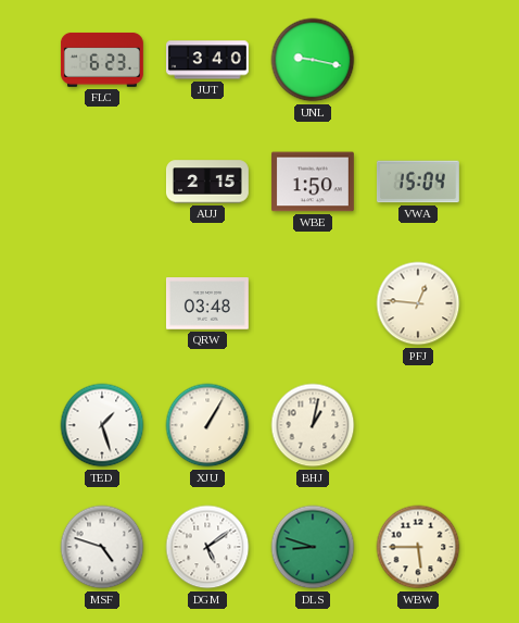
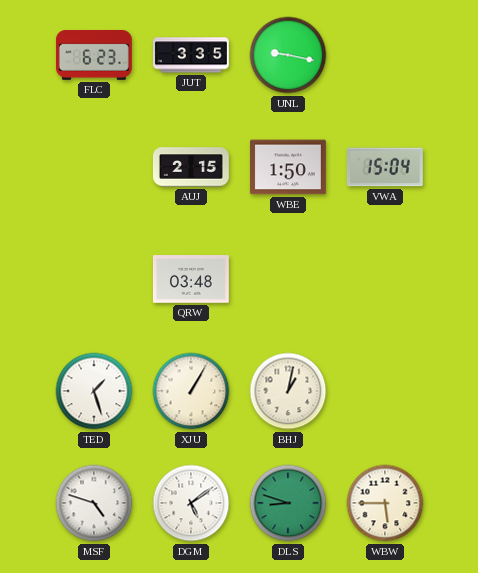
JUT: 3:40 -> 3:35
PFJ: 12:46 -> none
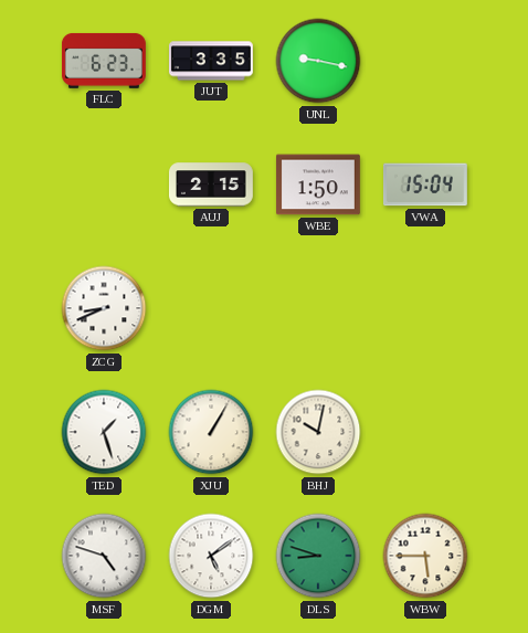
ZCG: none -> 8:41
QRW: 03:48 -> none
BHJ: 1:02 -> 10:02
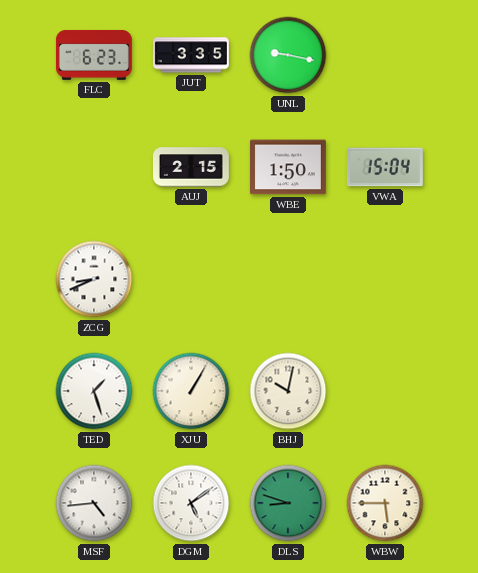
MSF: 4:48 -> 4:44
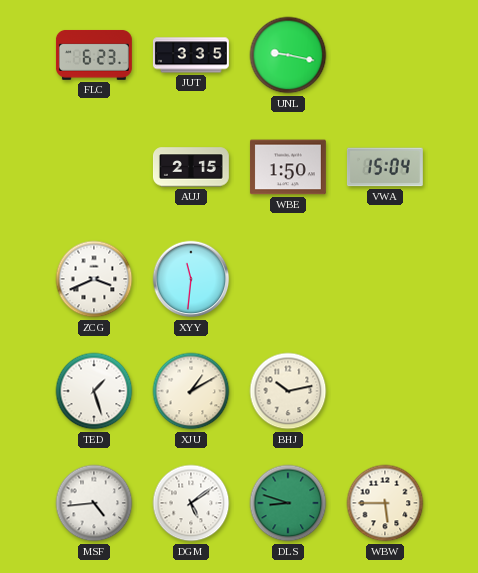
ZCG: 8:41 -> 3:41
XYY: none -> 11:31
XJU: 1:05 -> 1:10
BHJ: 10:02 -> 10:13
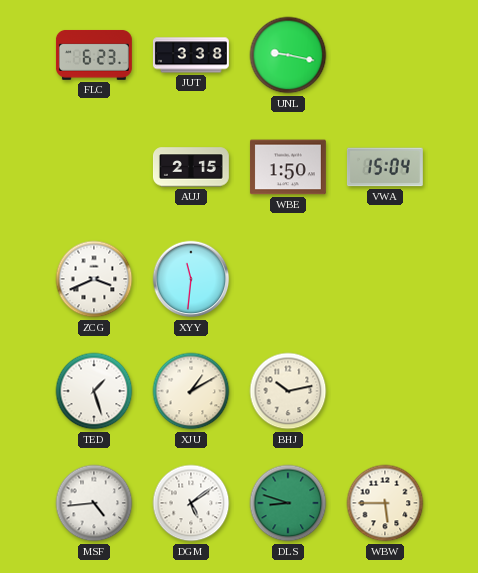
JUT: 3:35 -> 3:38
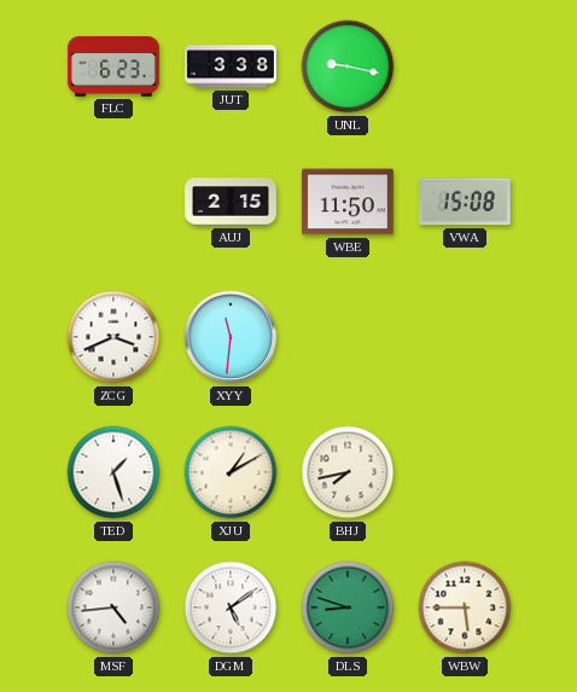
WBE: 1:50 -> 11:50
VWA: 15:04 -> 15:08
BHJ: 10:13 -> 7:43
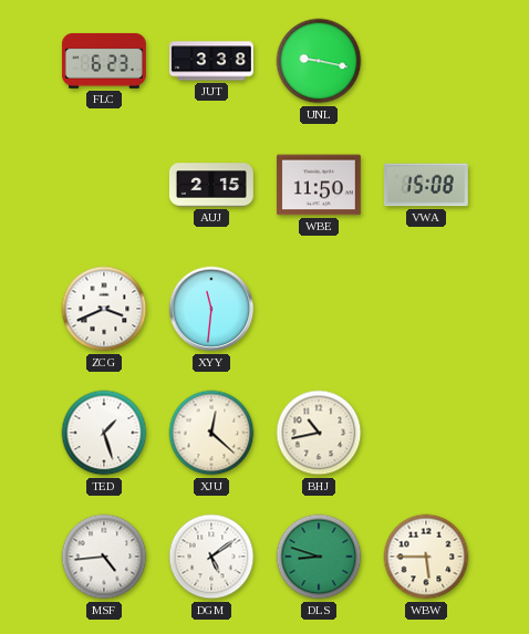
XJU: 1:10 -> 12:22
BHJ: 7:43 -> 10:43
